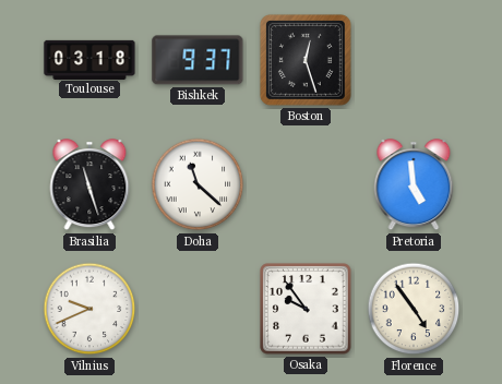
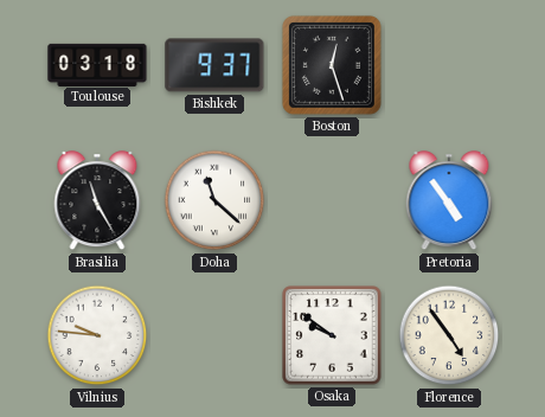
Brasilia: 11:27 -> 11:25
Pretoria: 4:59 -> 4:54
Vilnius: 9:41 -> 9:46
Osaka: 9:54 -> 9:51
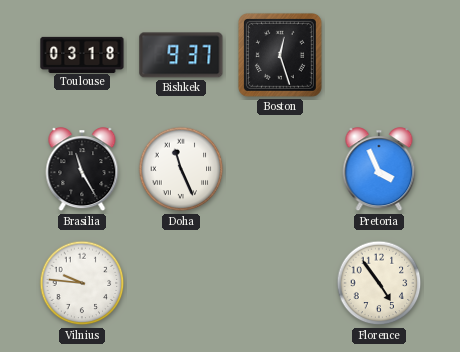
Doha: 11:22 -> 11:26
Pretoria: 4:54 -> 3:56
Osaka: 9:51 -> none
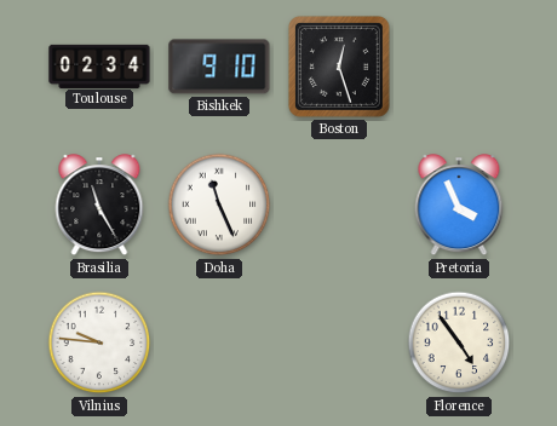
Toulouse: 03:18 -> 02:34
Bishkek: 9:37 -> 9:10
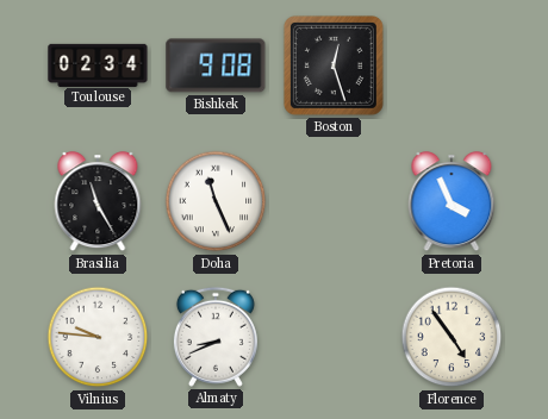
Bishkek: 9:10 -> 9:08
Almaty: none -> 8:41
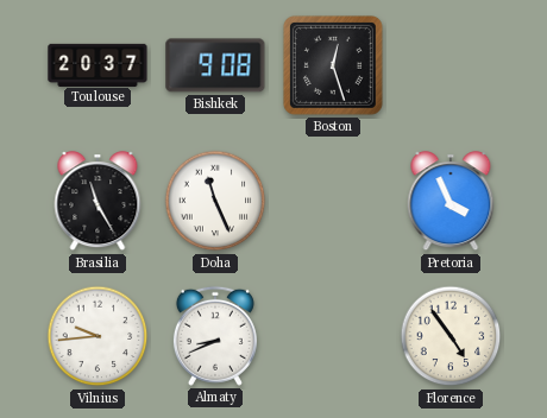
Toulouse: 02:34 -> 20:37
Vilnius: 9:46 -> 9:44
